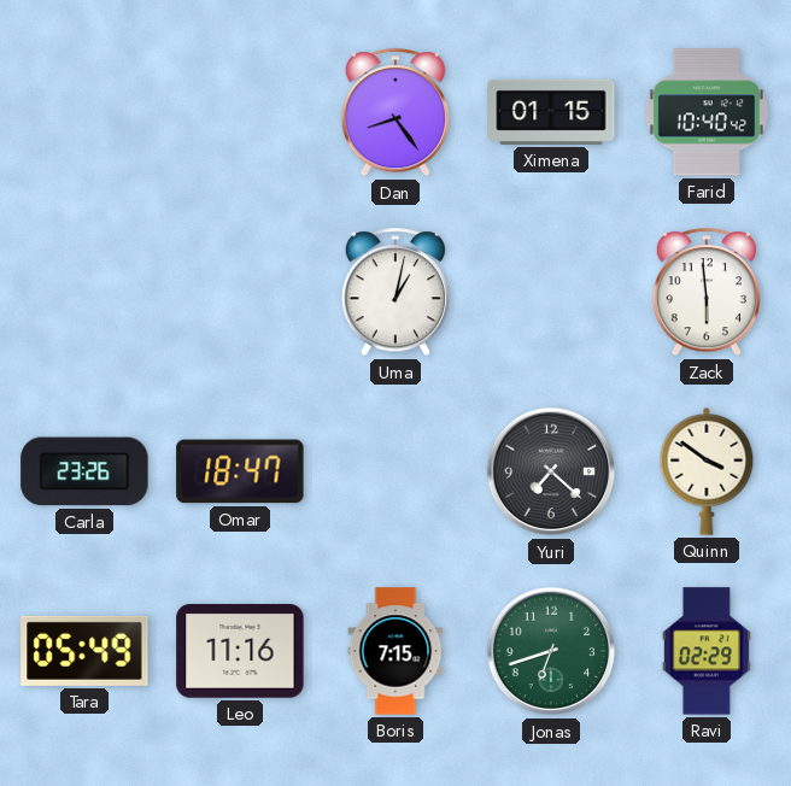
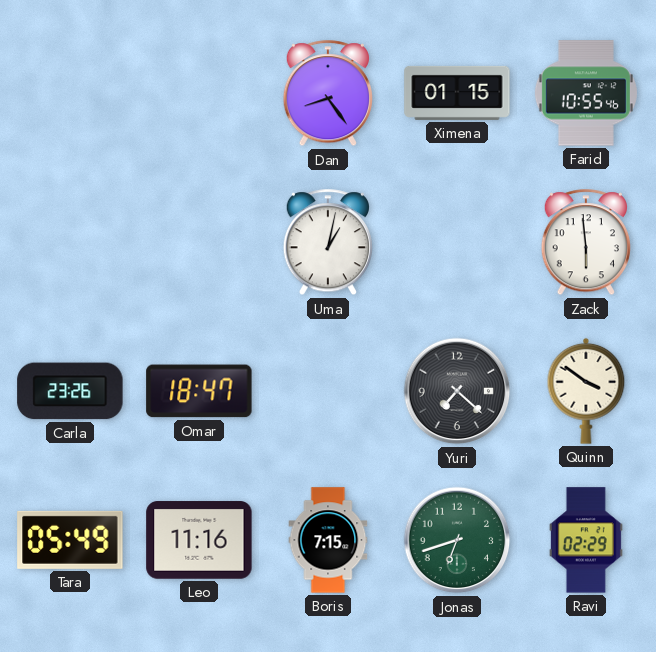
Farid: 10:40 -> 10:55
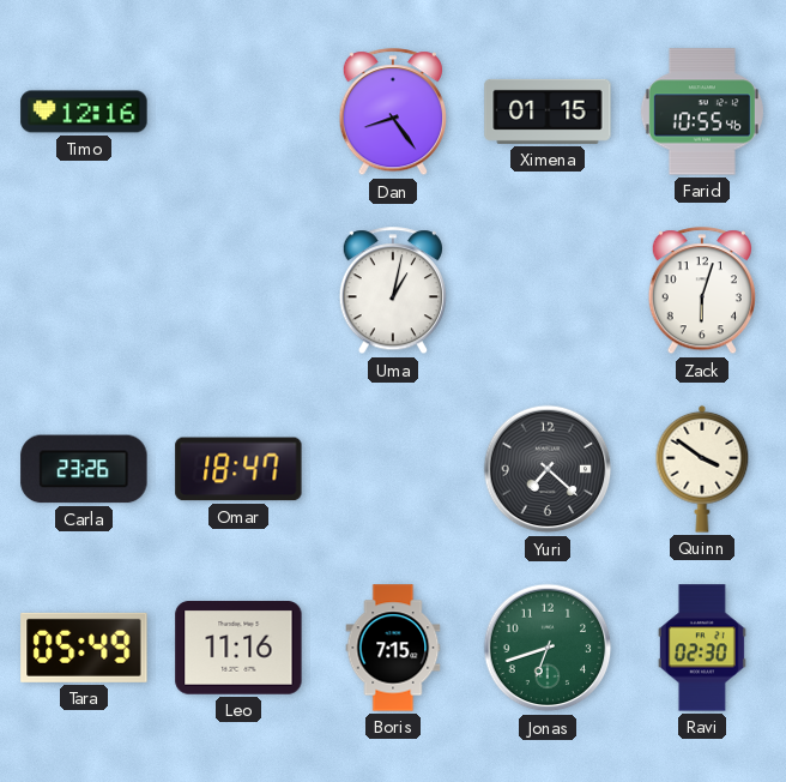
Timo: none -> 12:16
Zack: 5:59 -> 6:03
Ravi: 02:29 -> 02:30
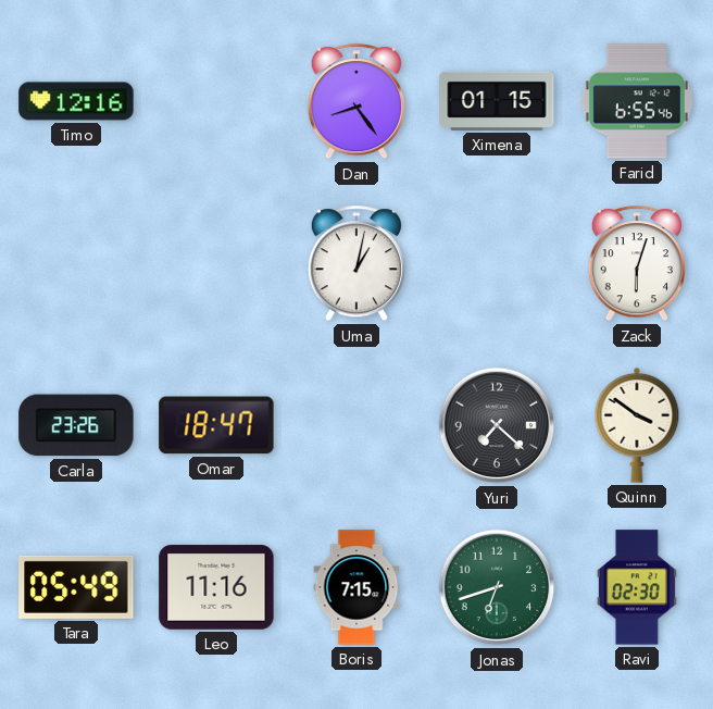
Farid: 10:55 -> 6:55
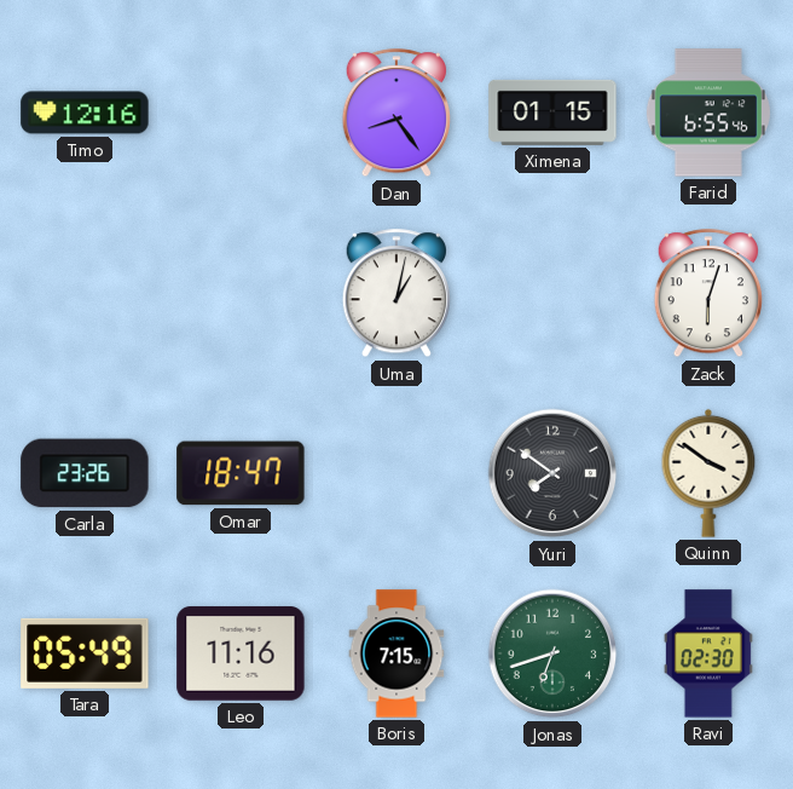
Yuri: 7:22 -> 7:51
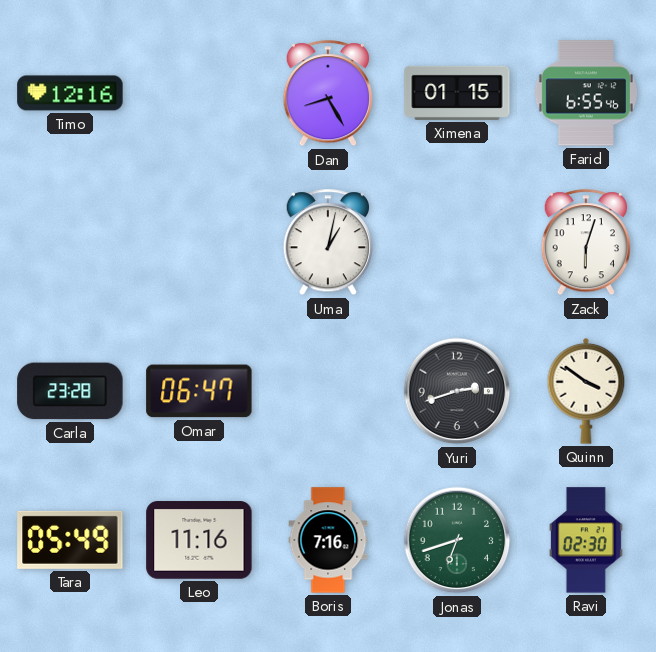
Dan: 8:24 -> 8:25
Carla: 23:26 -> 23:28
Omar: 18:47 -> 06:47
Yuri: 7:51 -> 2:42
Boris: 7:15 -> 7:16
